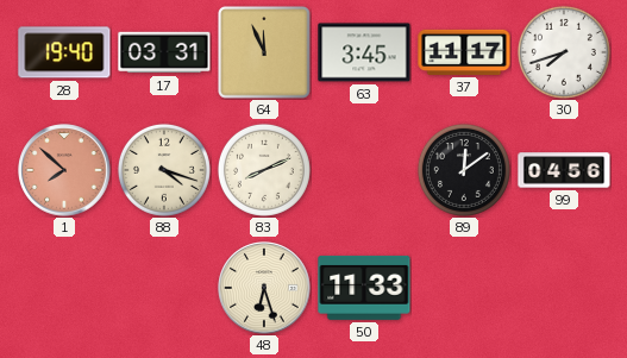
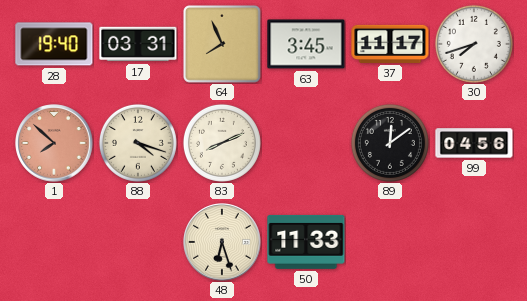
64: 11:56 -> 7:56
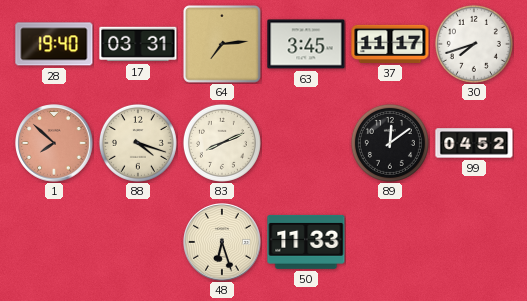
64: 7:56 -> 7:14
99: 04:56 -> 04:52
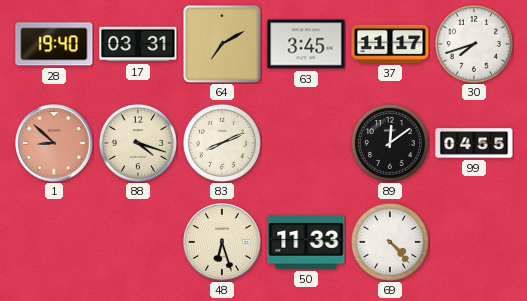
64: 7:14 -> 7:10
1: 7:52 -> 8:52
99: 04:52 -> 04:55
69: none -> 4:23
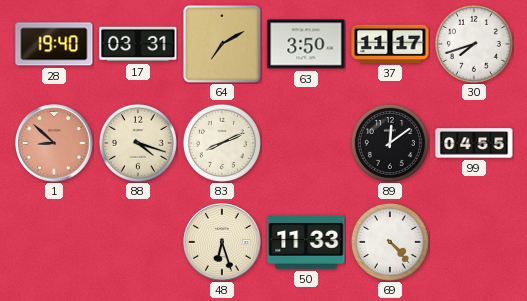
63: 3:45 -> 3:50
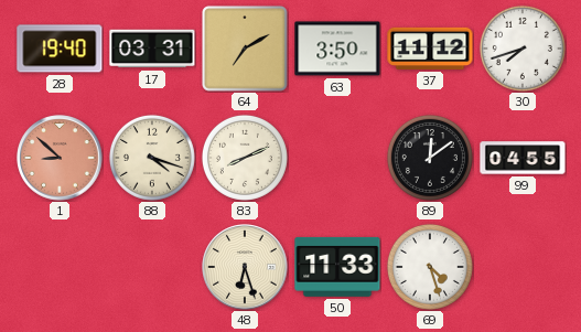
37: 11:17 -> 11:12
69: 4:23 -> 4:27
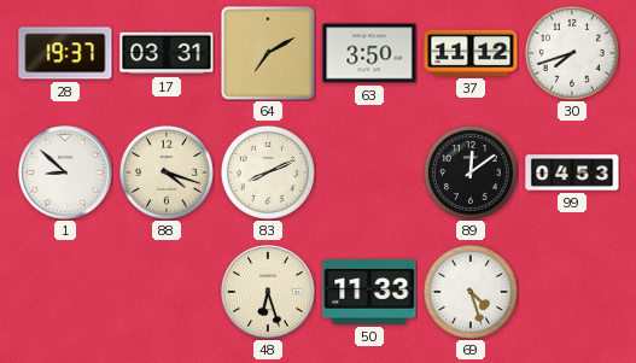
28: 19:40 -> 19:37
1 dial: salmon -> white
99: 04:55 -> 04:53
